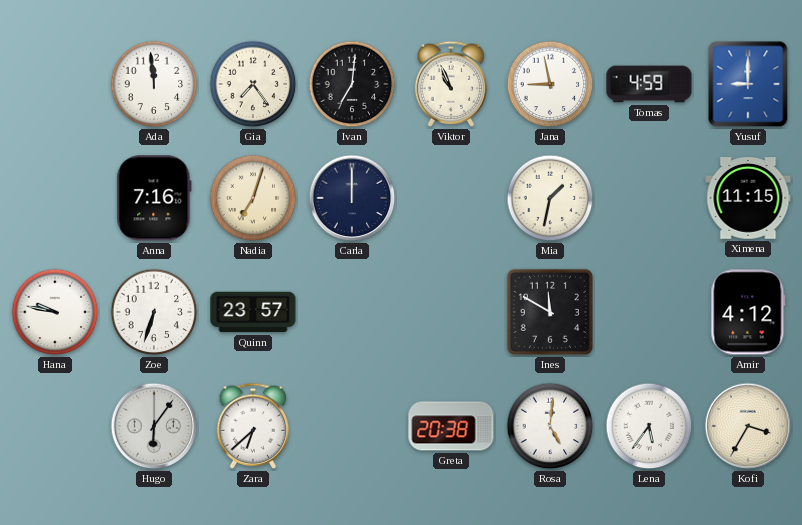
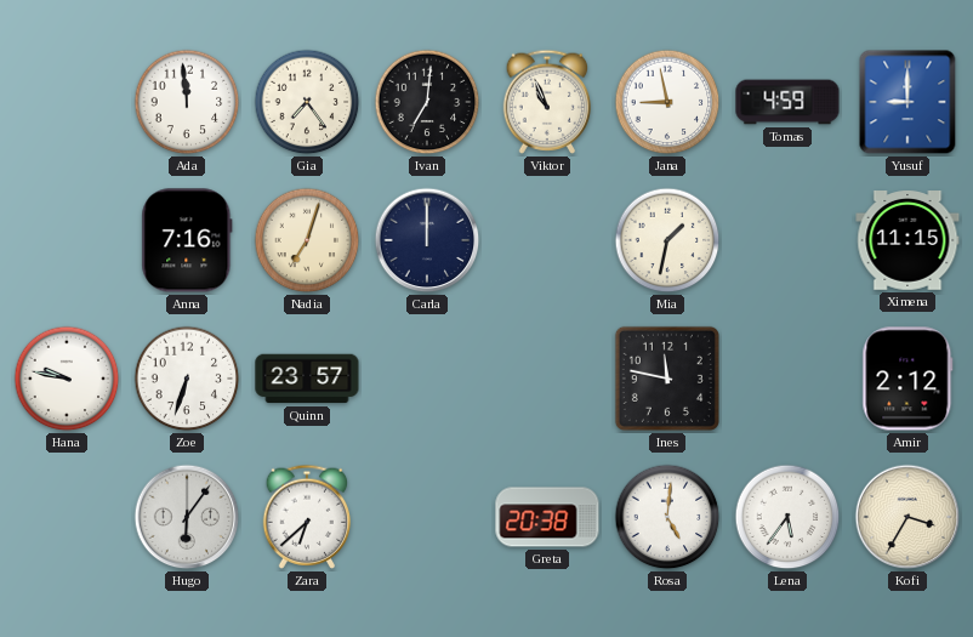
Ines: 11:50 -> 11:47
Amir: 4:12 -> 2:12
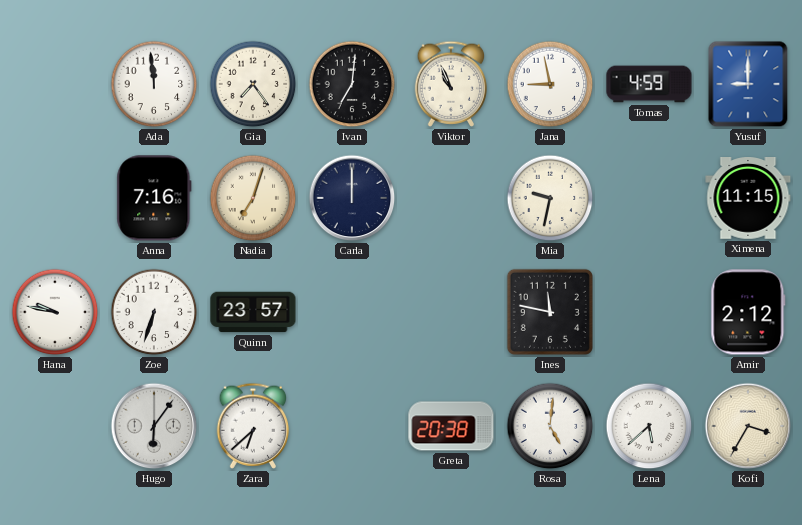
Mia: 1:32 -> 9:32
Lena: 5:36 -> 5:38
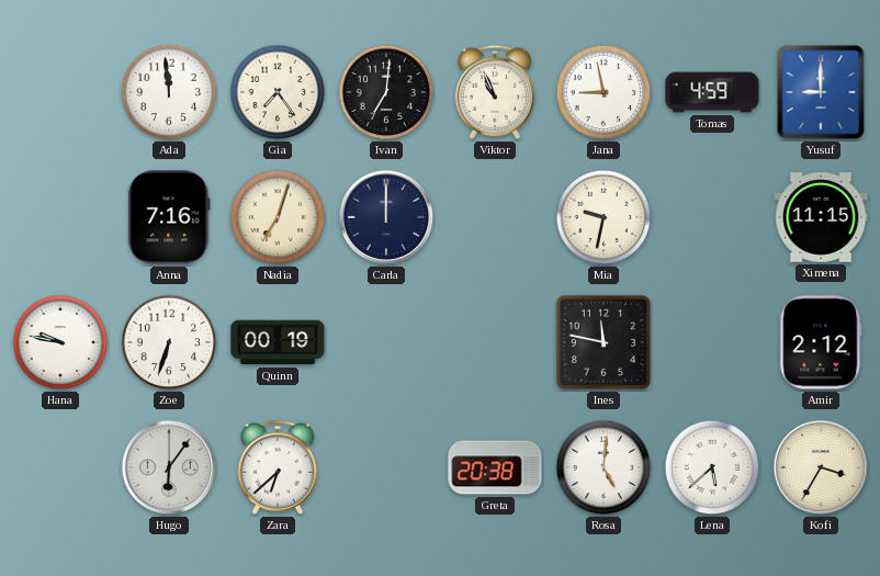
Quinn: 23:57 -> 00:19
